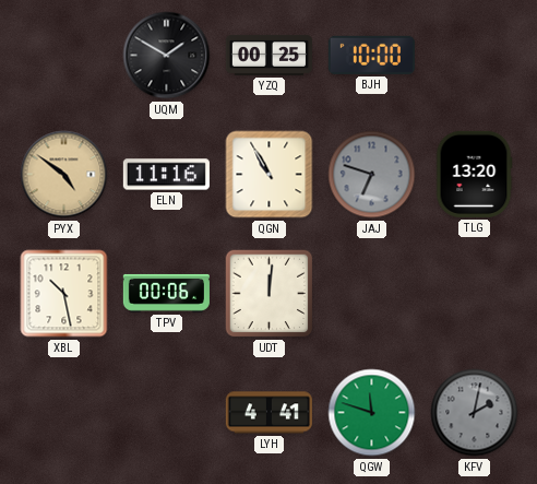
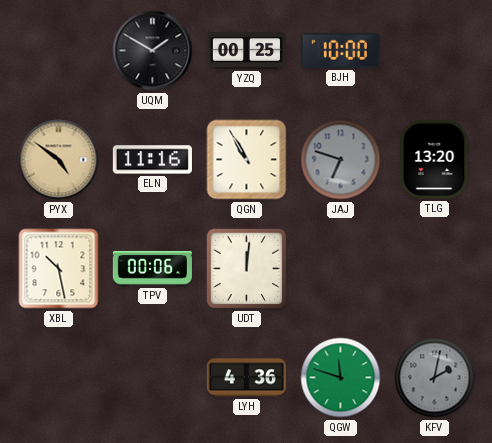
LYH: 4:41 -> 4:36
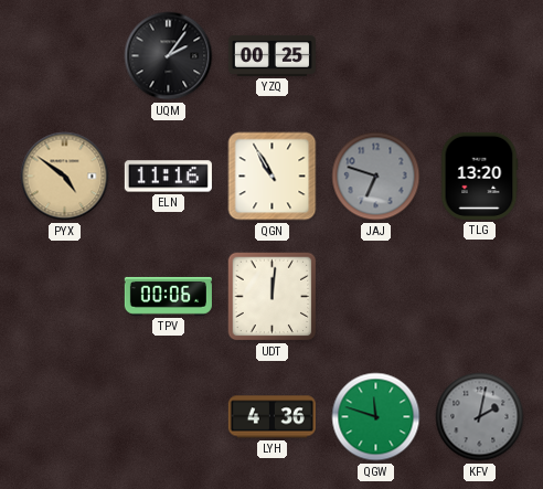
UQM: 1:50 -> 2:06
BJH: 10:00 -> none
XBL: 10:28 -> none
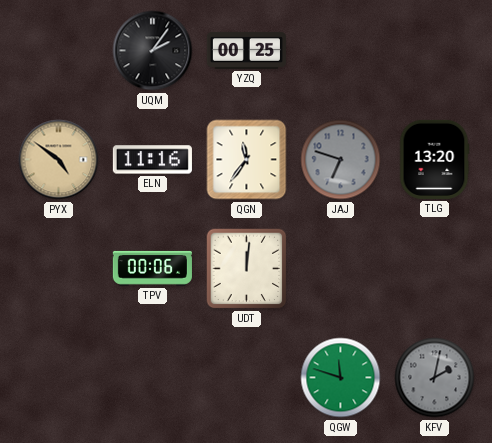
QGN: 10:55 -> 11:36
LYH: 4:36 -> none
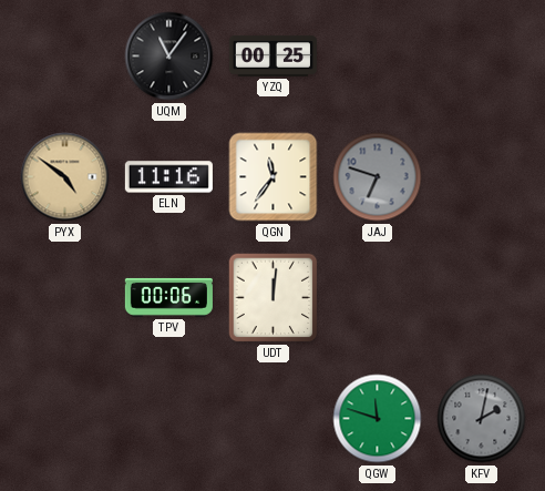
UQM: 2:06 -> 11:06
TLG: 13:20 -> none
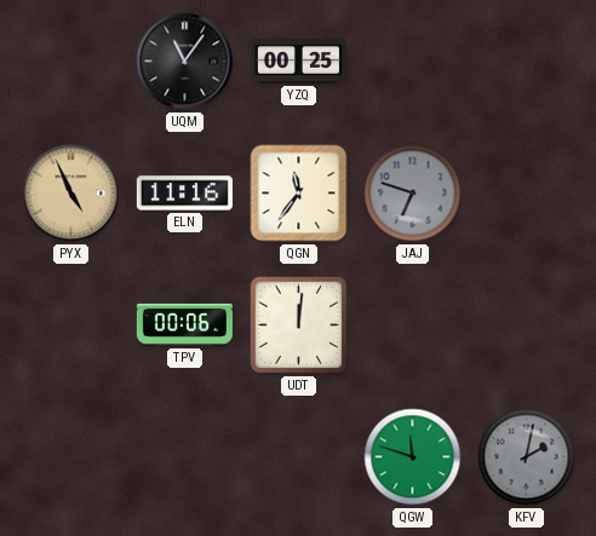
PYX: 4:51 -> 4:56
